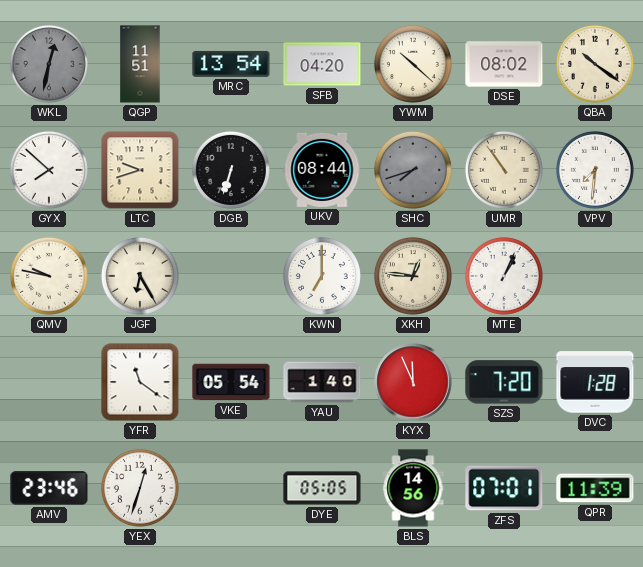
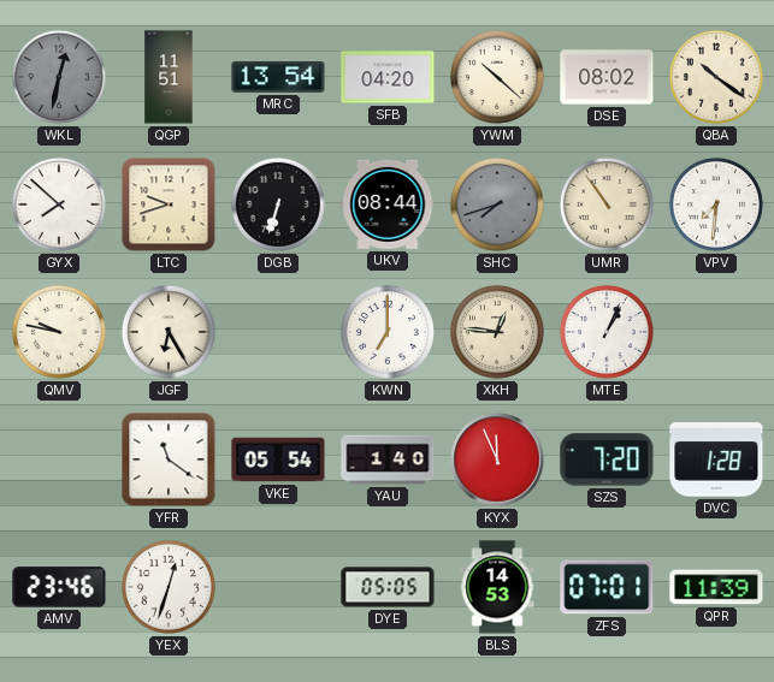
BLS: 14:56 -> 14:53
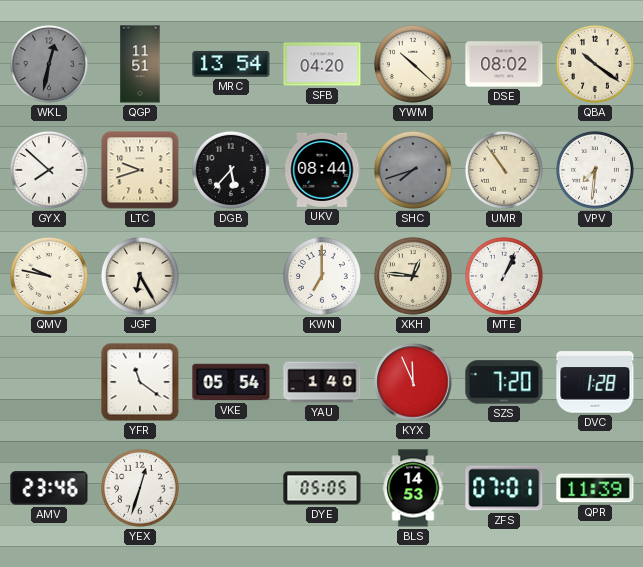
DGB: 6:33 -> 5:37
